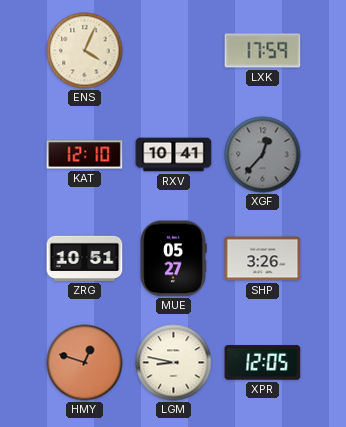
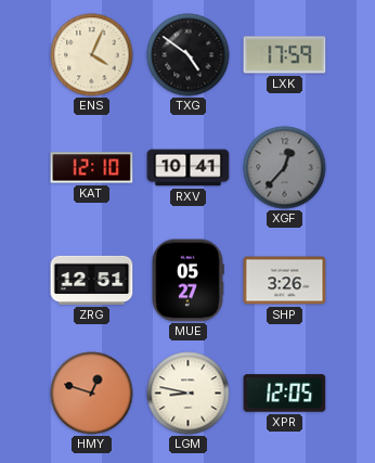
TXG: none -> 4:51
ZRG: 10:51 -> 12:51
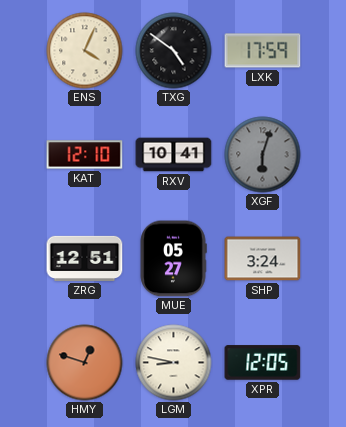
XGF: 12:37 -> 6:03
SHP: 3:26 -> 3:24
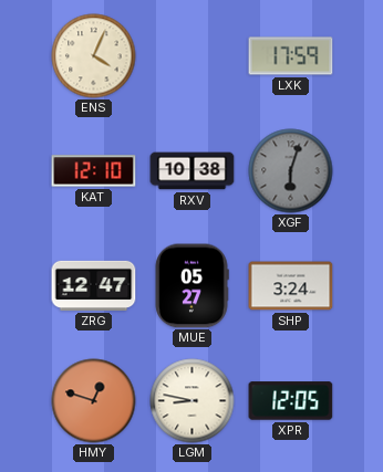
TXG: 4:51 -> none
RXV: 10:41 -> 10:38
ZRG: 12:51 -> 12:47
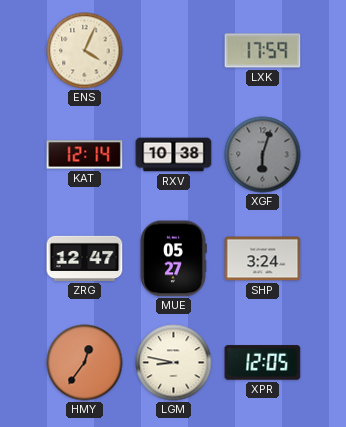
KAT: 12:10 -> 12:14
HMY: 12:48 -> 12:36
